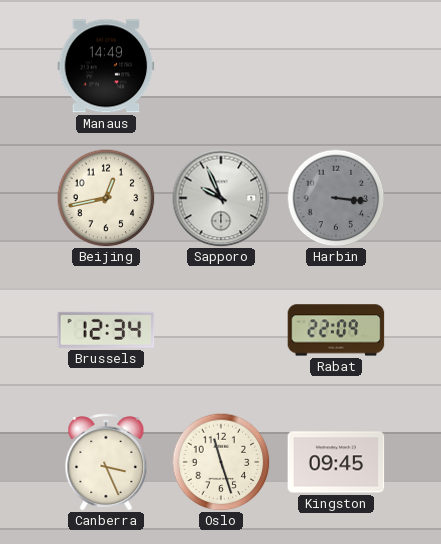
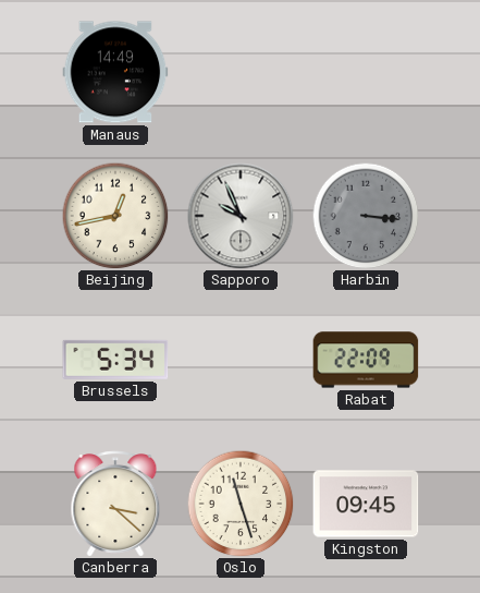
Brussels: 12:34 -> 5:34
Canberra: 3:26 -> 3:22
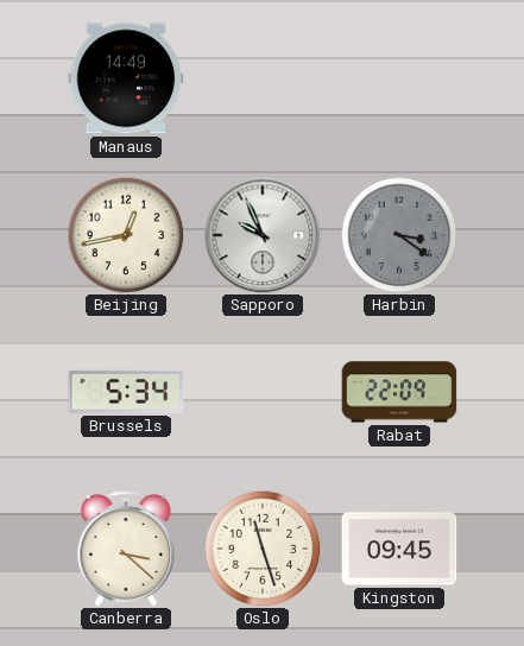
Harbin: 3:16 -> 3:21
